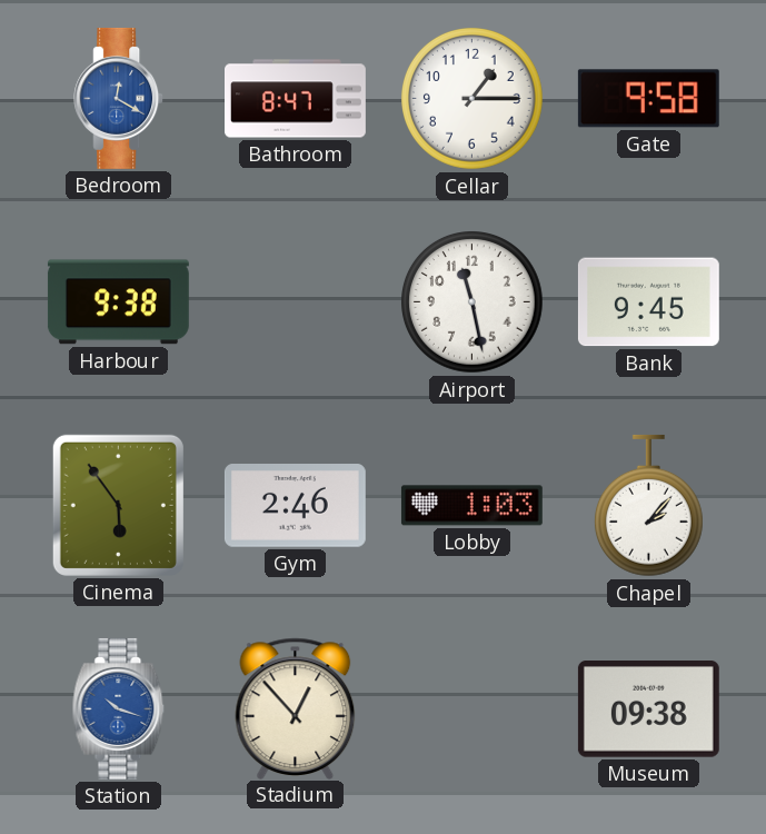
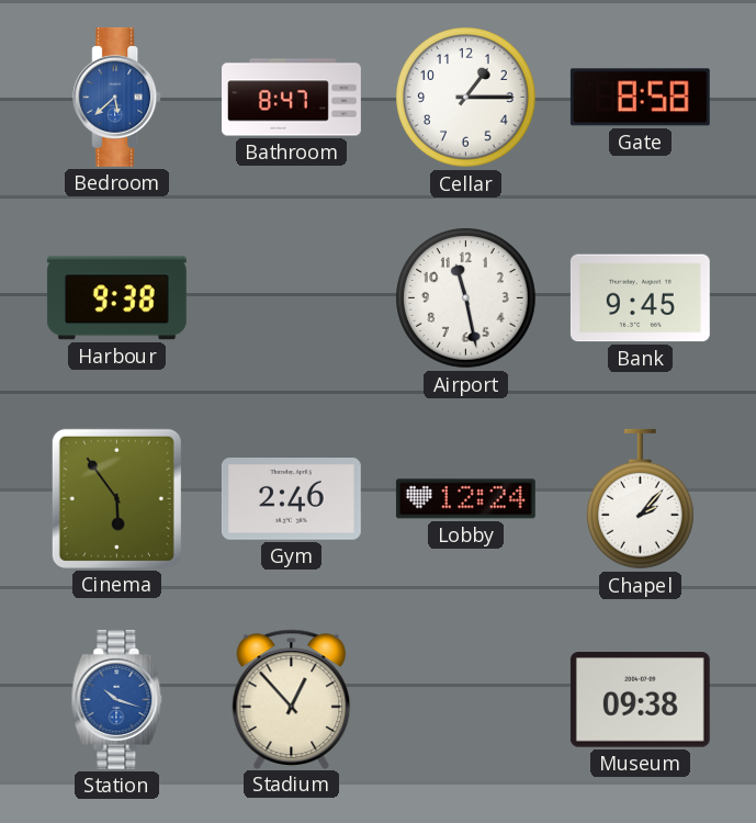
Bedroom: 12:20 -> 5:38
Gate: 9:58 -> 8:58
Lobby: 1:03 -> 12:24
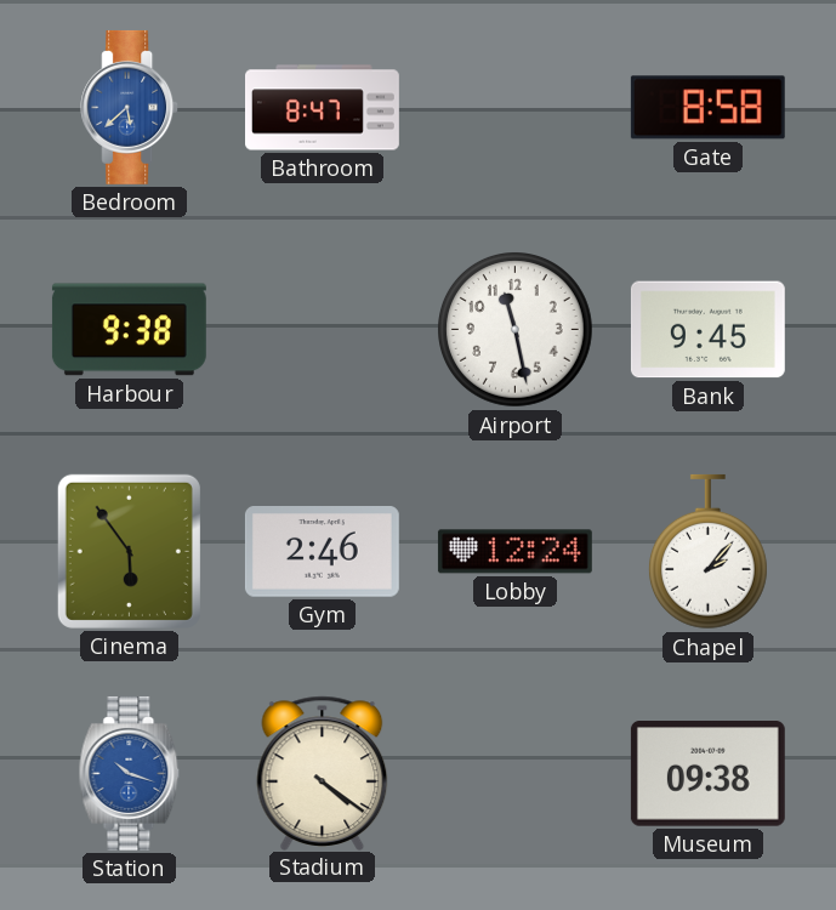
Cellar: 1:15 -> none
Stadium: 12:53 -> 4:21
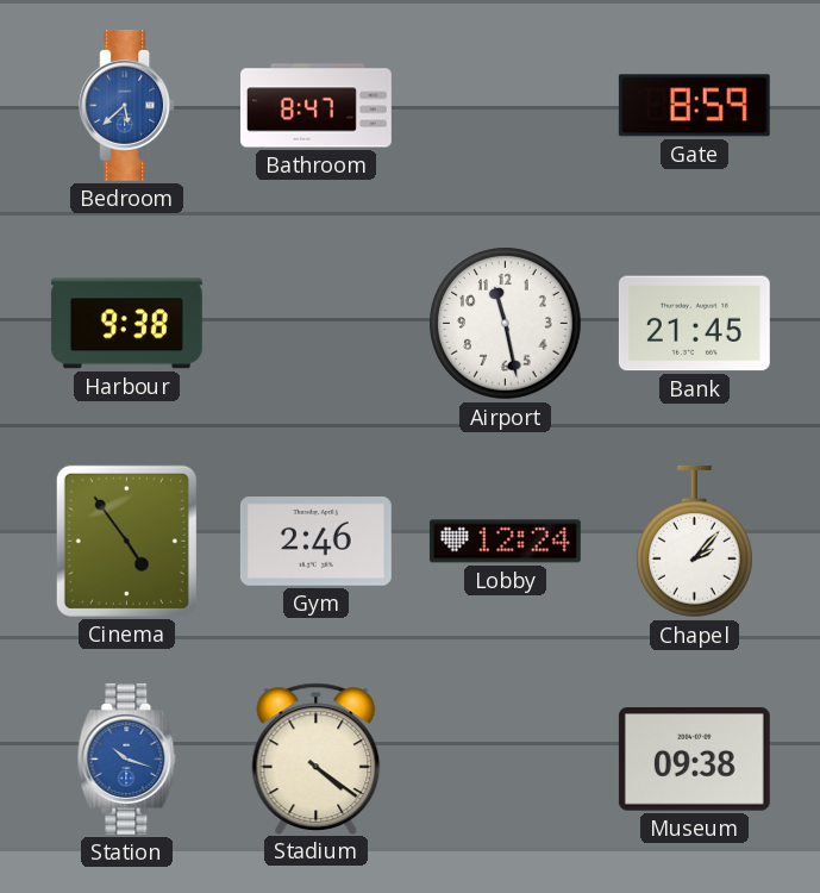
Gate: 8:58 -> 8:59
Bank: 9:45 -> 21:45
Cinema: 5:54 -> 4:54
